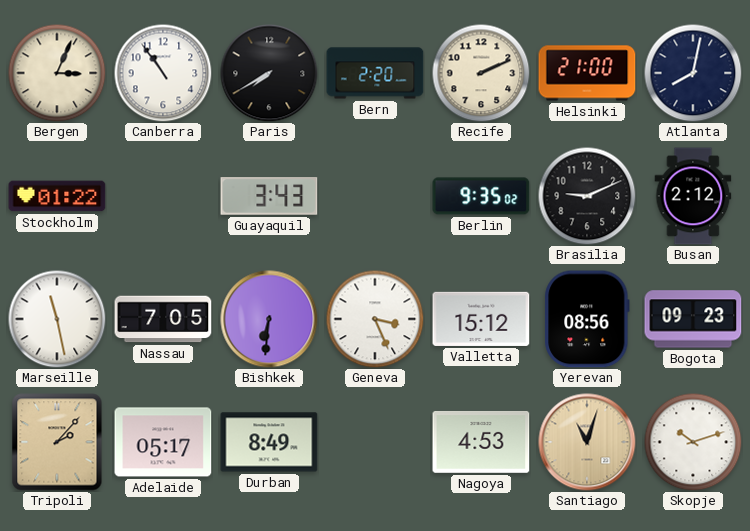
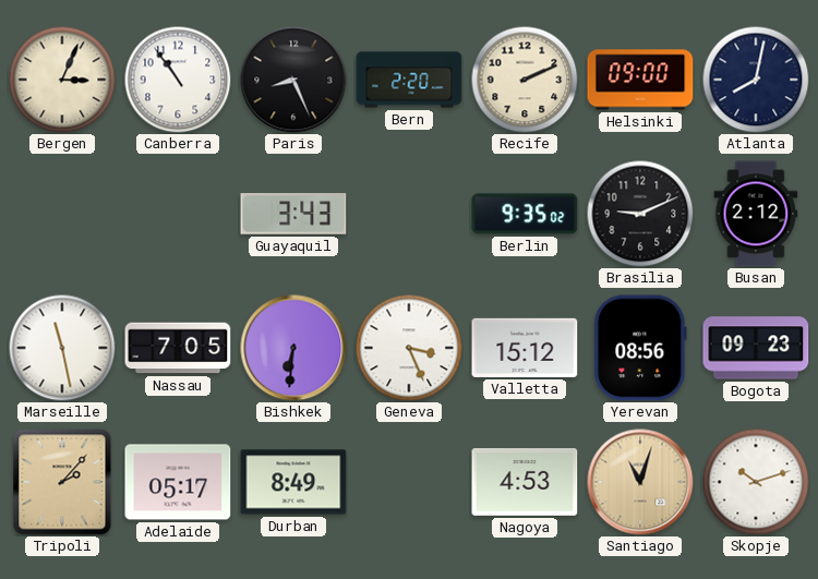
Paris: 7:40 -> 8:26
Helsinki: 21:00 -> 09:00
Stockholm: 01:22 -> none
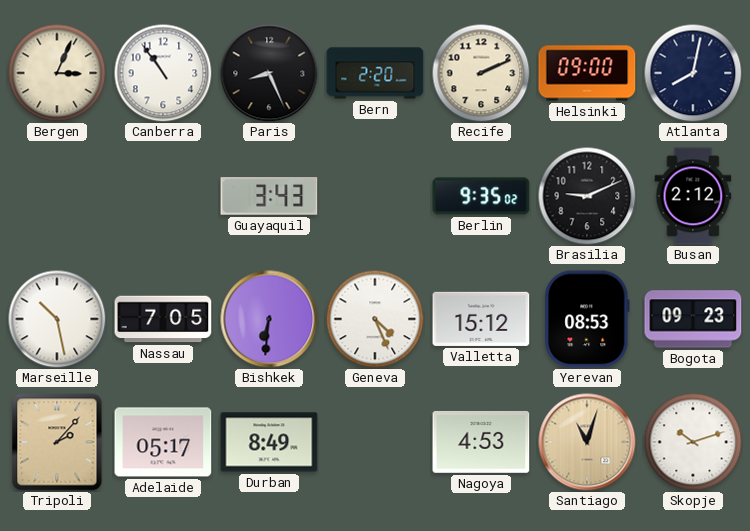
Marseille: 11:28 -> 10:28
Geneva: 3:26 -> 4:26
Yerevan: 08:56 -> 08:53
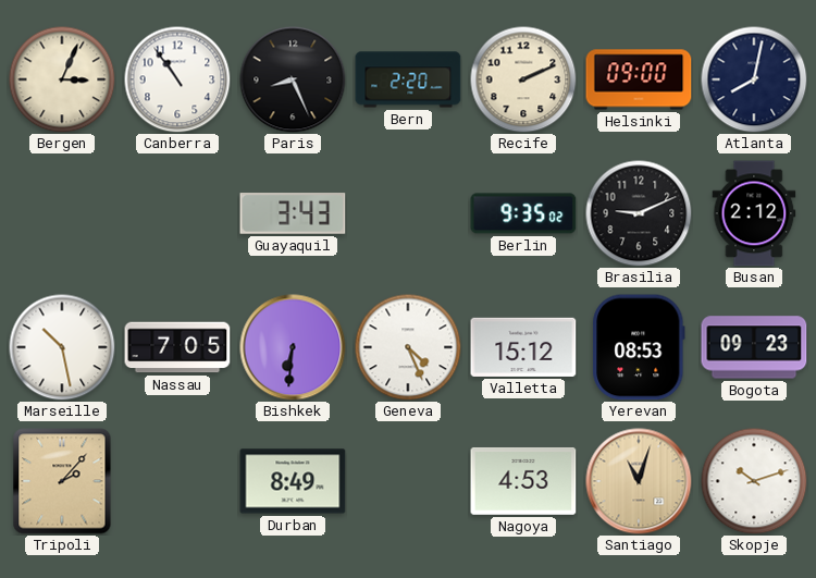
Adelaide: 05:17 -> none
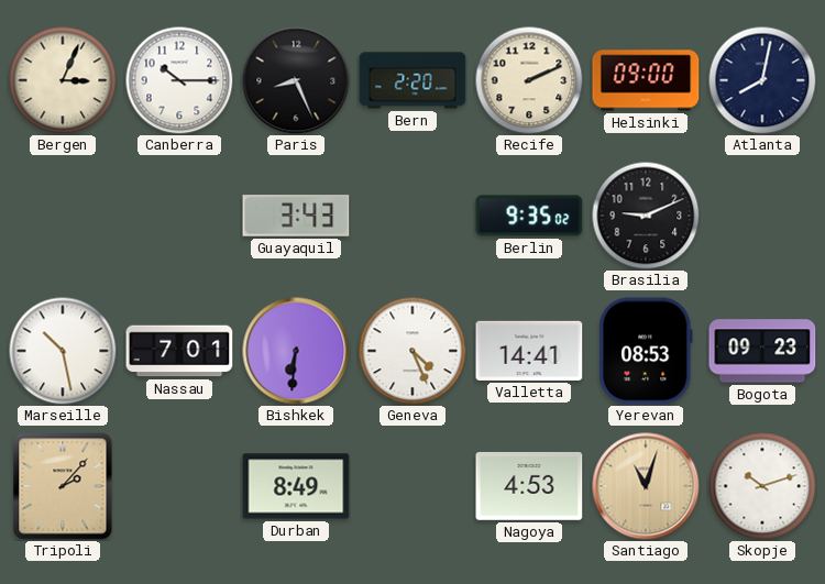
Canberra: 10:54 -> 10:15
Busan: 2:12 -> none
Nassau: 7:05 -> 7:01
Valletta: 15:12 -> 14:41
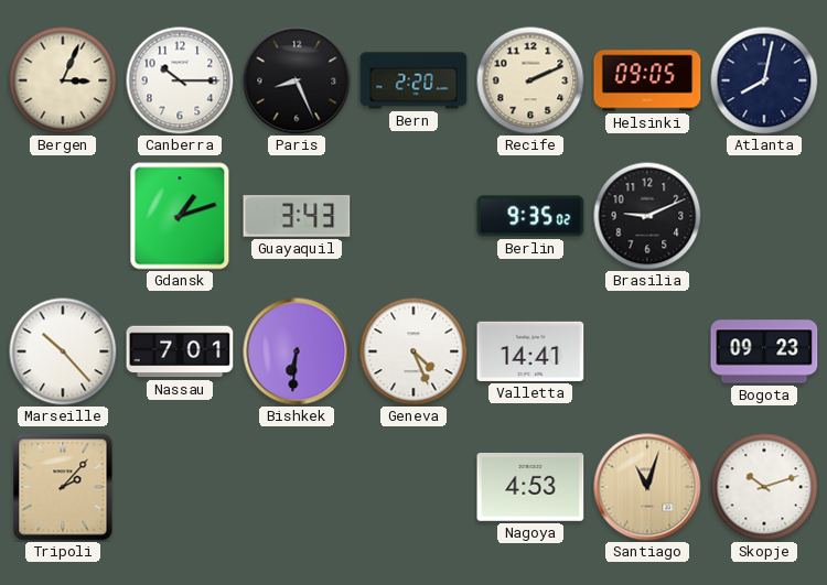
Helsinki: 09:00 -> 09:05
Gdansk: none -> 1:12
Marseille: 10:28 -> 10:23
Yerevan: 08:53 -> none
Durban: 8:49 -> none
